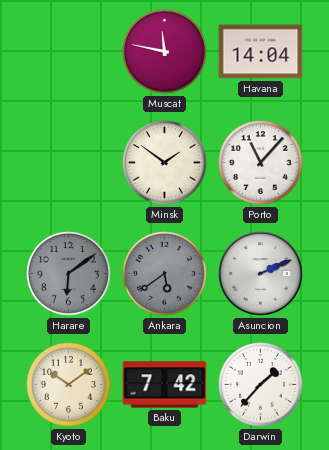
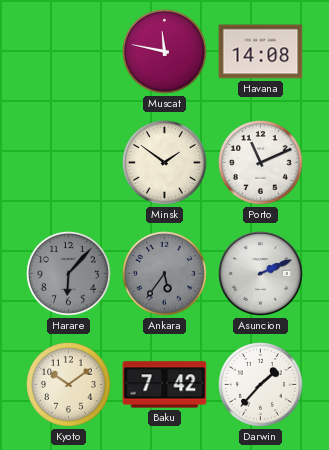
Havana: 14:04 -> 14:08
Porto: 11:07 -> 11:11
Harare: 6:09 -> 6:07
Ankara: 5:39 -> 5:36
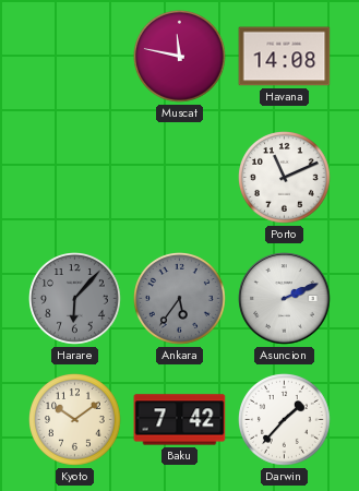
Minsk: 1:51 -> none
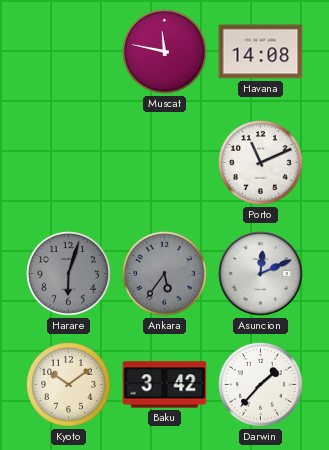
Harare: 6:07 -> 6:03
Asuncion: 2:11 -> 12:11
Baku: 7:42 -> 3:42
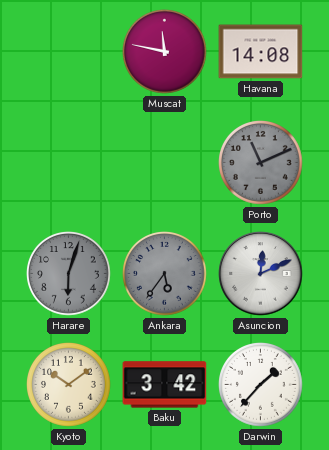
Porto dial: white -> grey
